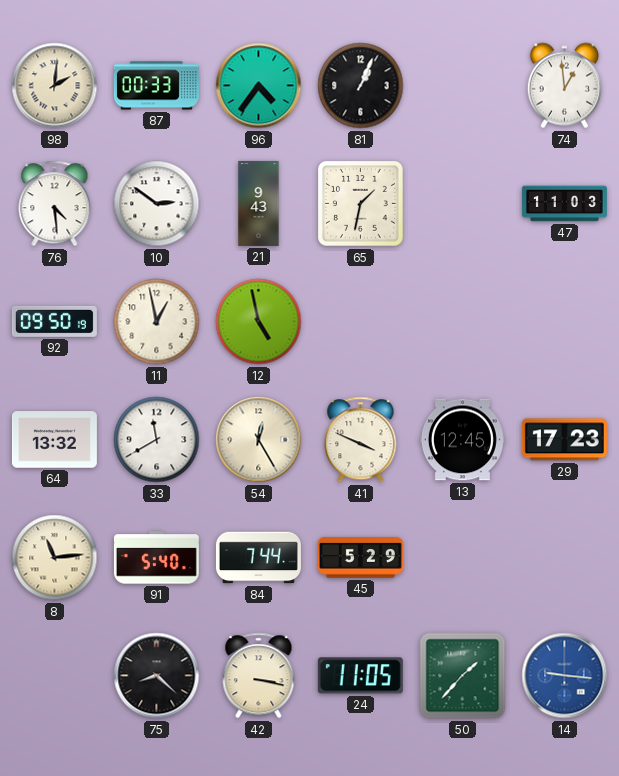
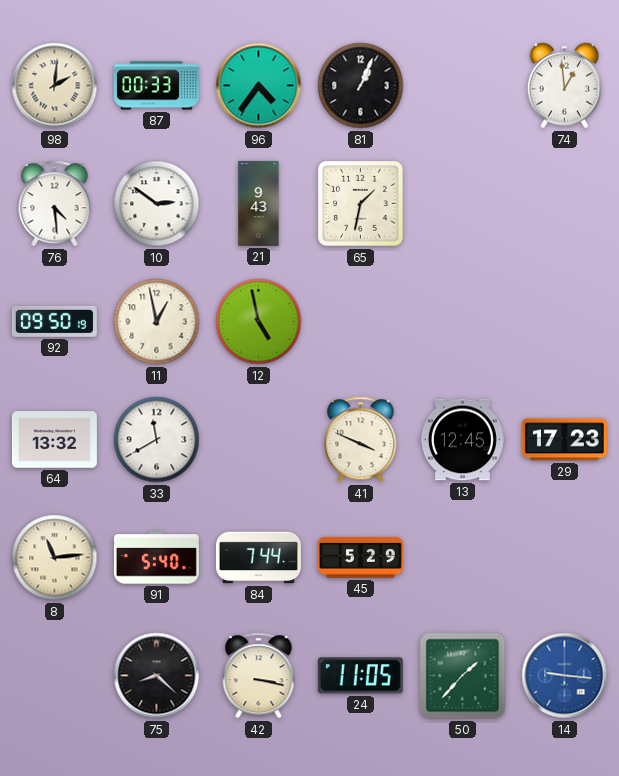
47: 11:03 -> none
54: 12:25 -> none
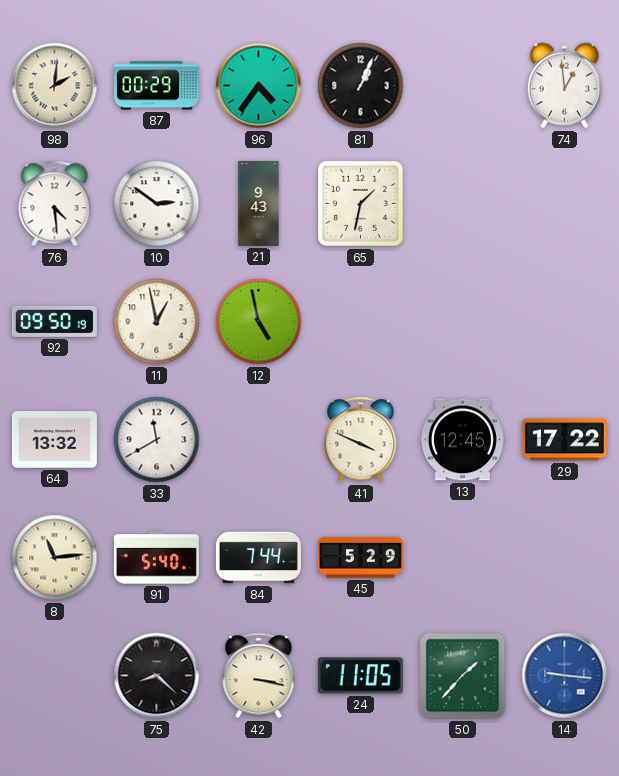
87: 00:33 -> 00:29
29: 17:23 -> 17:22
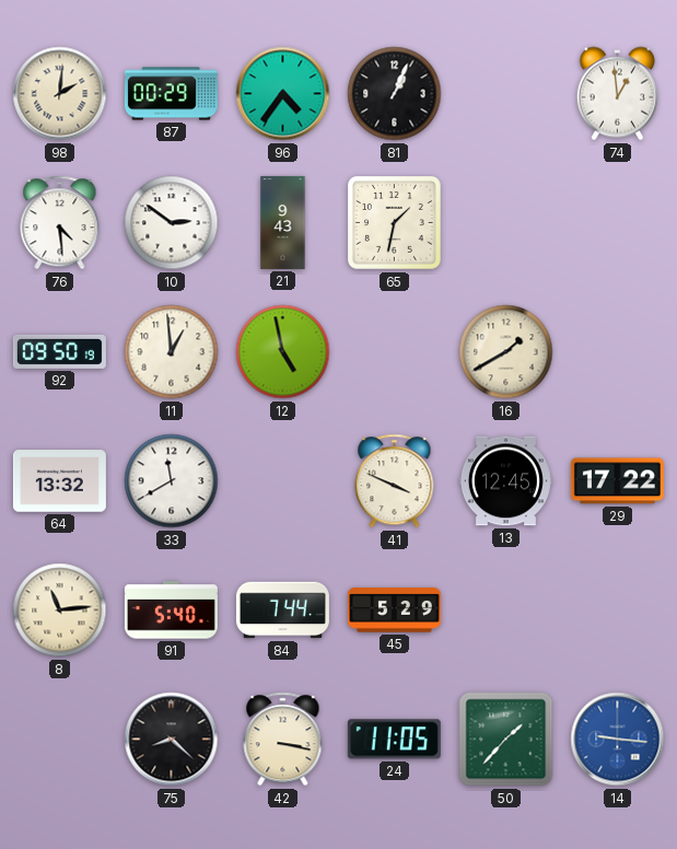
11: 12:58 -> 12:59
16: none -> 1:40
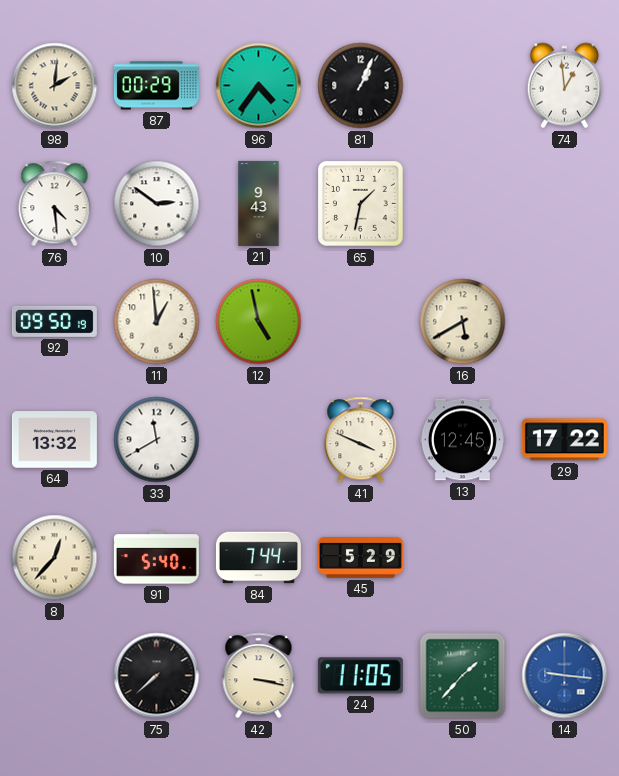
16: 1:40 -> 5:40
8: 11:14 -> 12:37
75: 8:22 -> 7:38
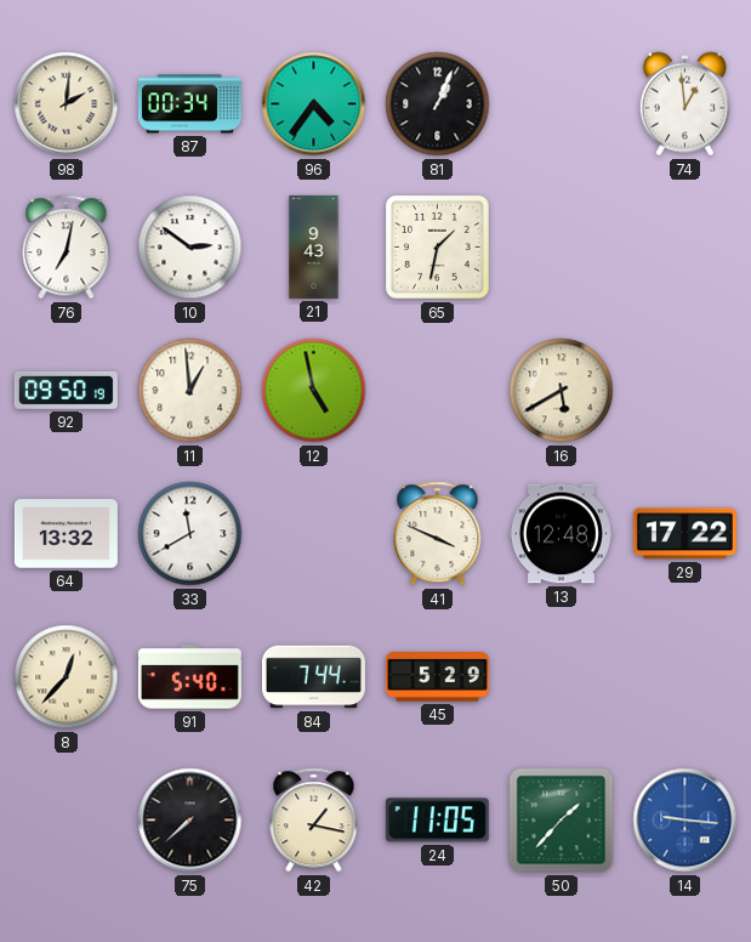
87: 00:29 -> 00:34
76: 4:29 -> 7:02
13: 12:45 -> 12:48
42: 3:17 -> 1:17
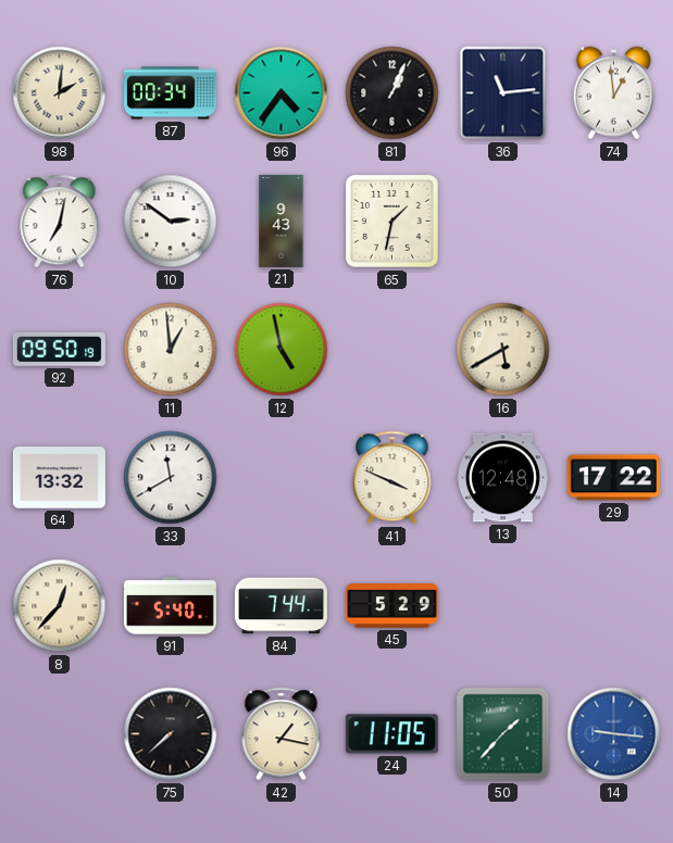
36: none -> 11:14
